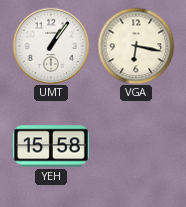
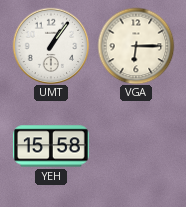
VGA: 6:17 -> 6:15
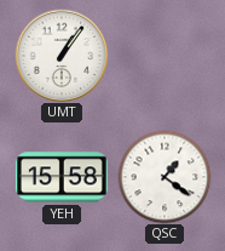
VGA: 6:15 -> none
QSC: none -> 1:21
